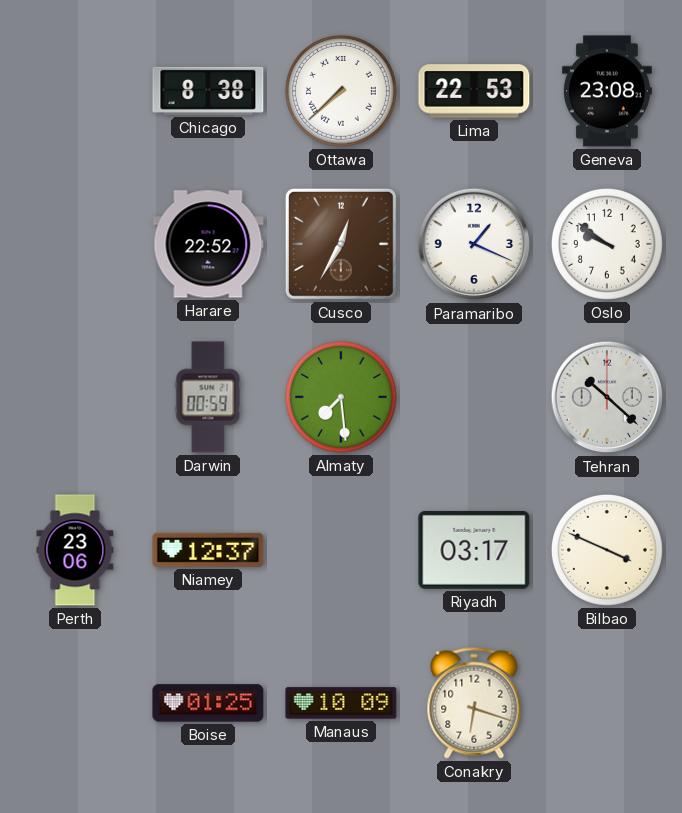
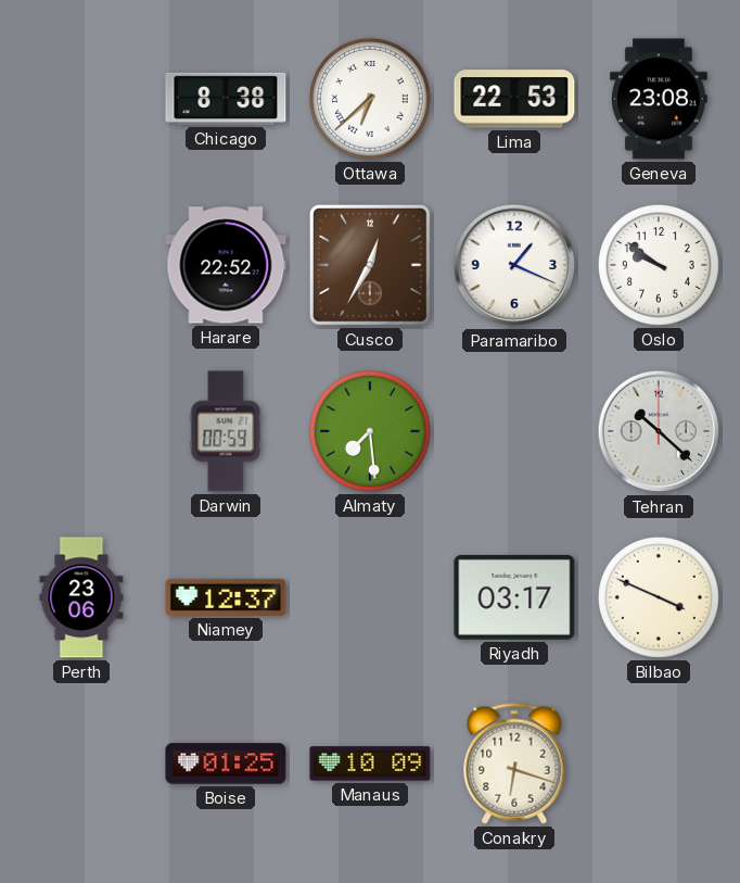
Ottawa: 7:38 -> 6:38
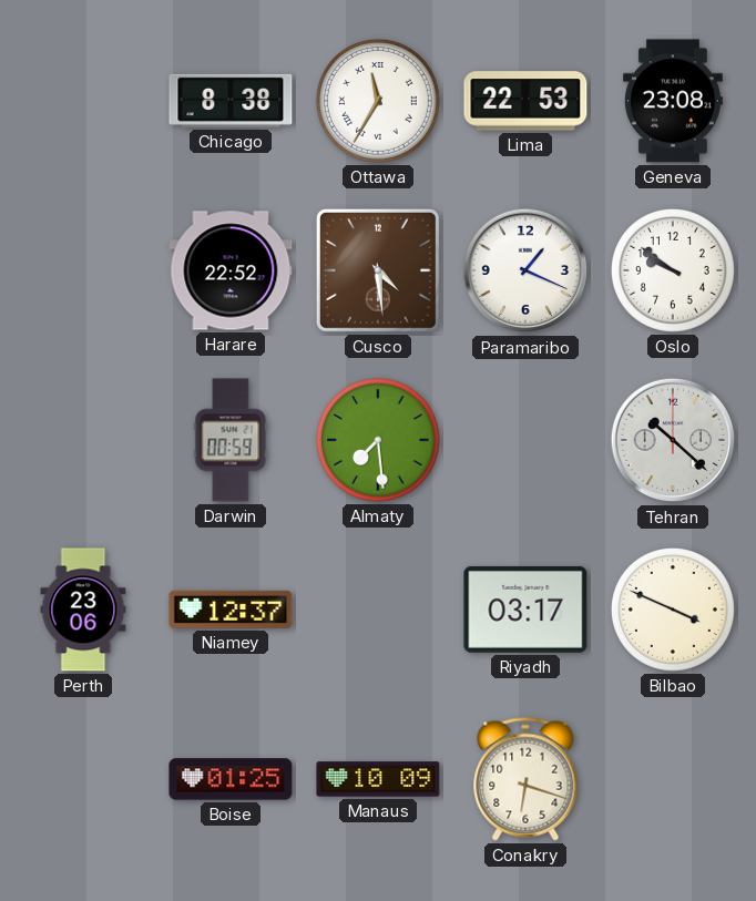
Ottawa: 6:38 -> 11:35
Cusco: 12:35 -> 4:29
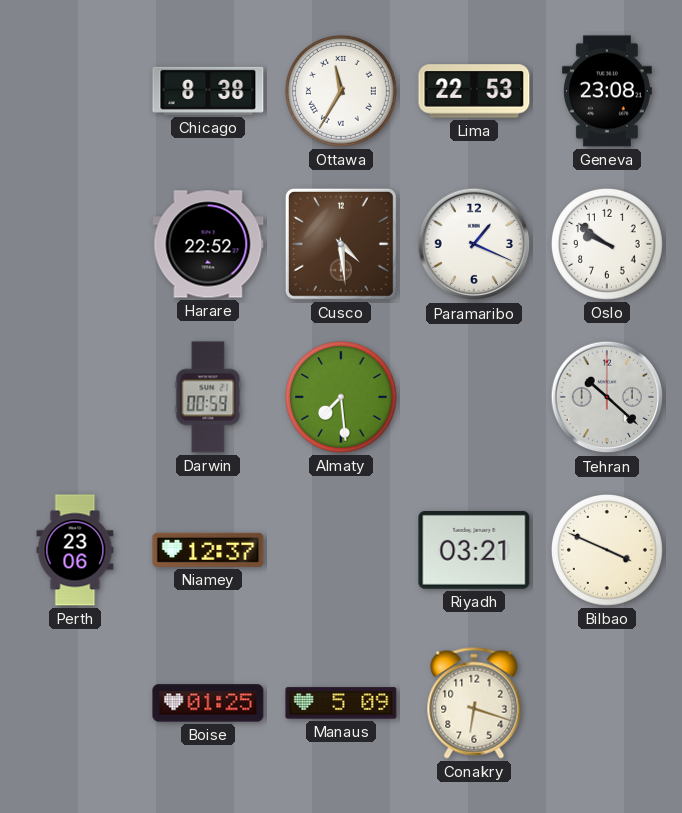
Riyadh: 03:17 -> 03:21
Manaus: 10:09 -> 5:09
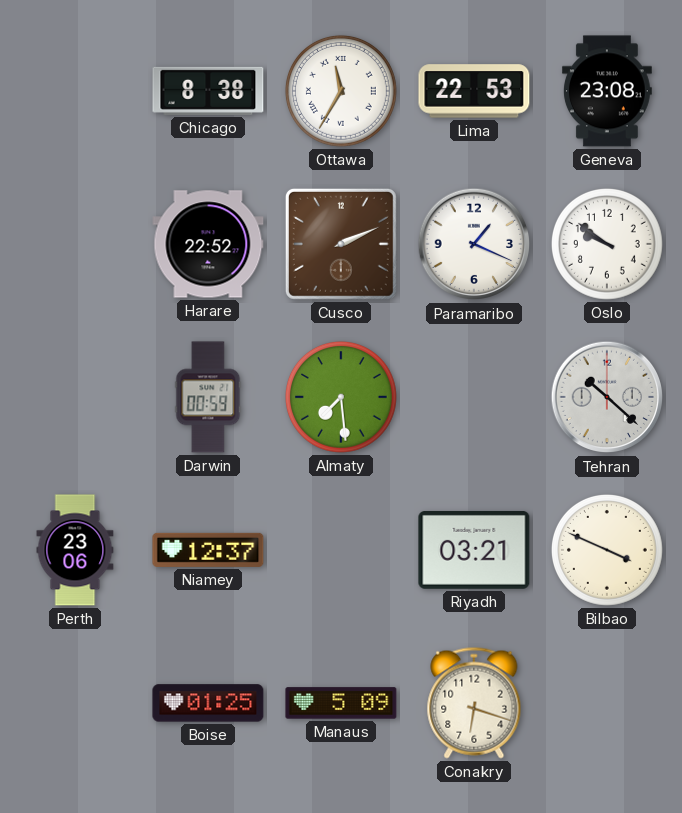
Cusco: 4:29 -> 2:11
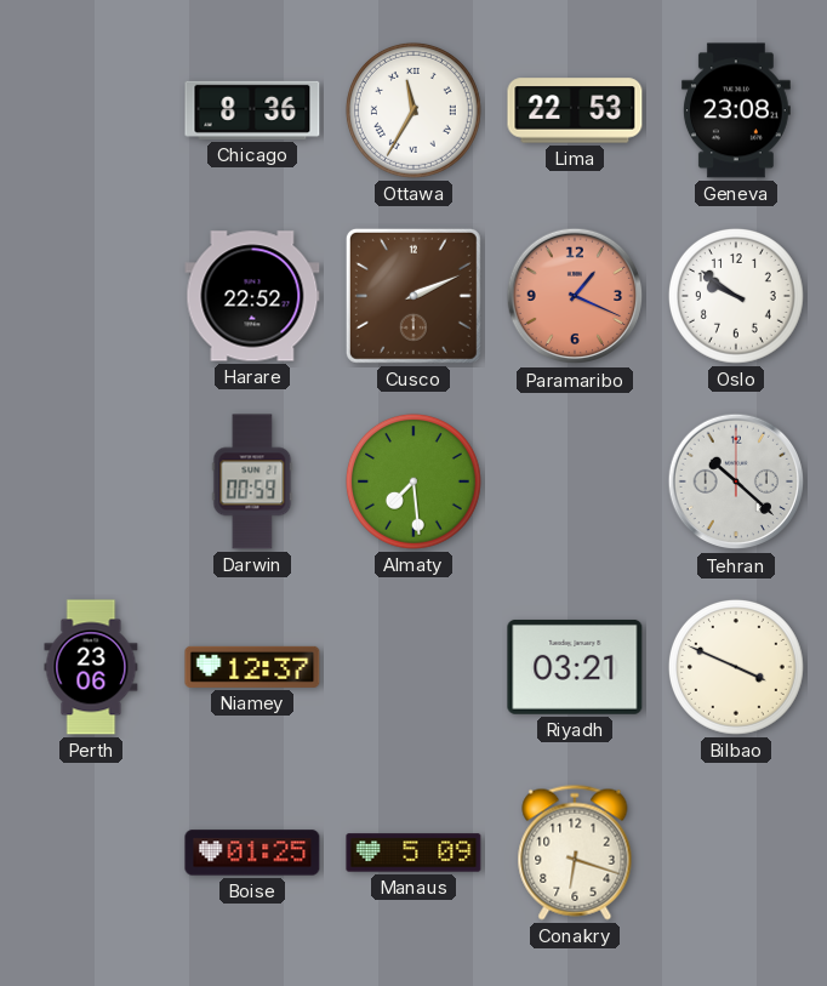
Chicago: 8:38 -> 8:36
Paramaribo dial: white -> salmon
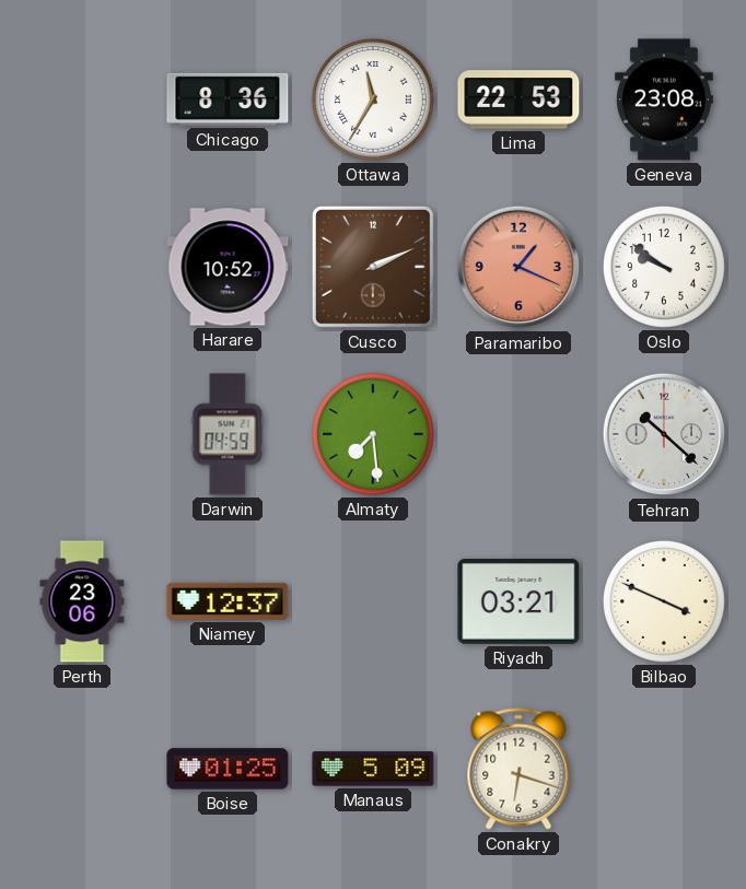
Harare: 22:52 -> 10:52
Darwin: 00:59 -> 04:59
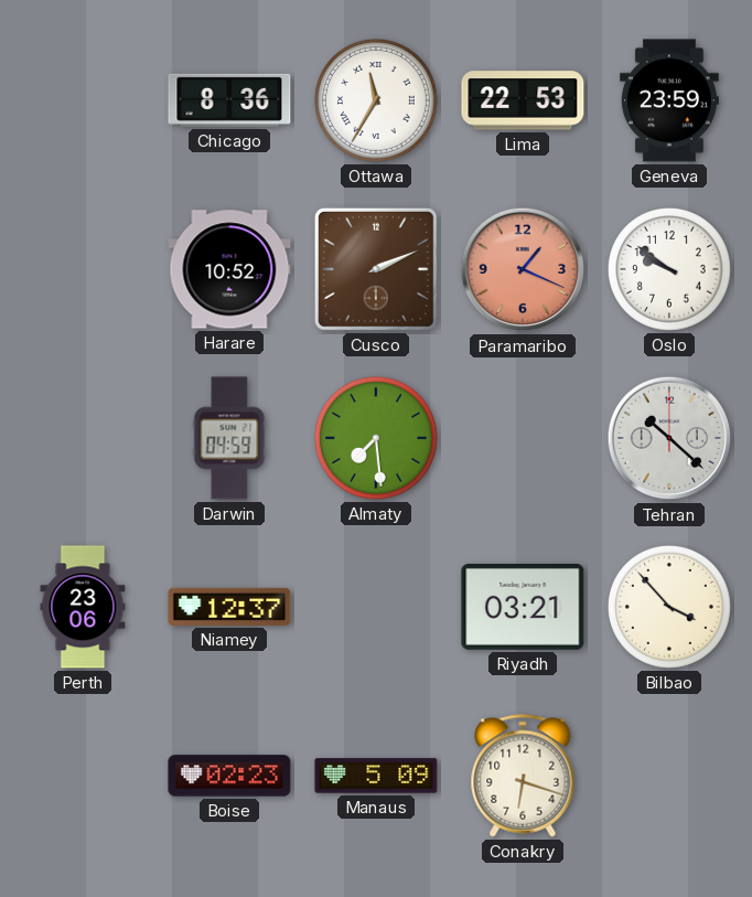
Geneva: 23:08 -> 23:59
Bilbao: 3:49 -> 3:53
Boise: 01:25 -> 02:23
